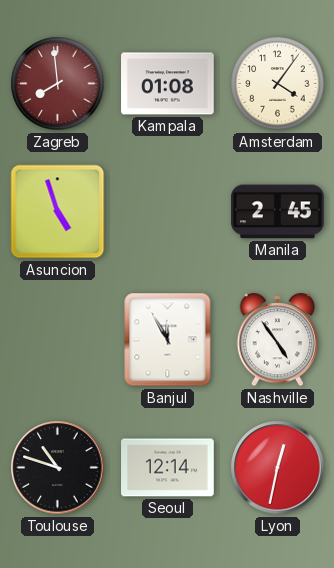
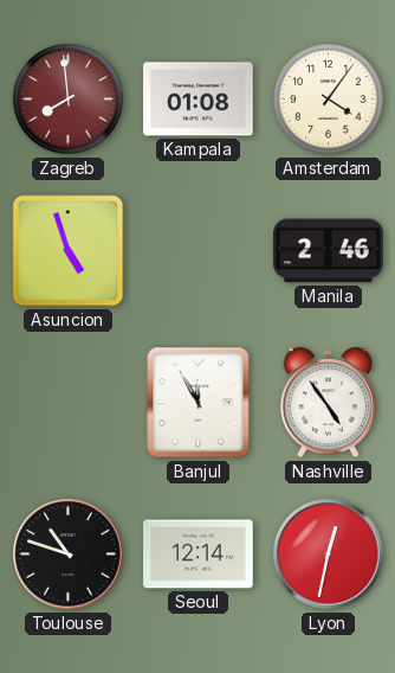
Manila: 2:45 -> 2:46
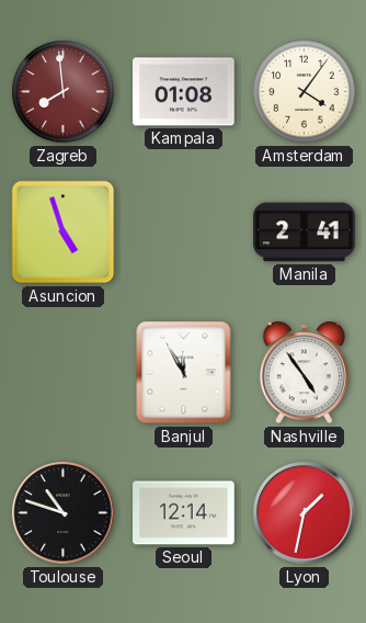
Manila: 2:46 -> 2:41
Lyon: 12:32 -> 1:32
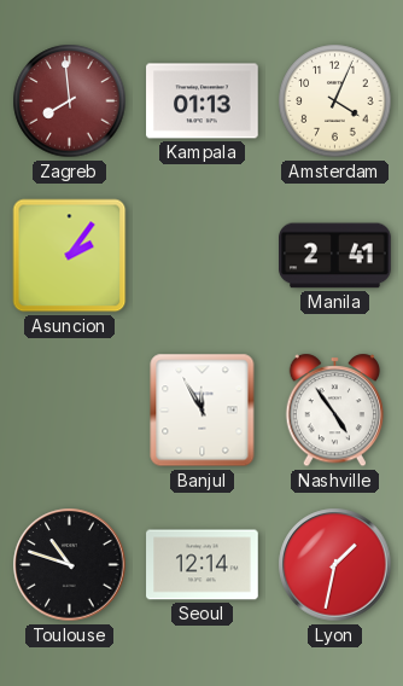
Kampala: 01:08 -> 01:13
Amsterdam: 4:06 -> 4:04
Asuncion: 4:57 -> 2:06
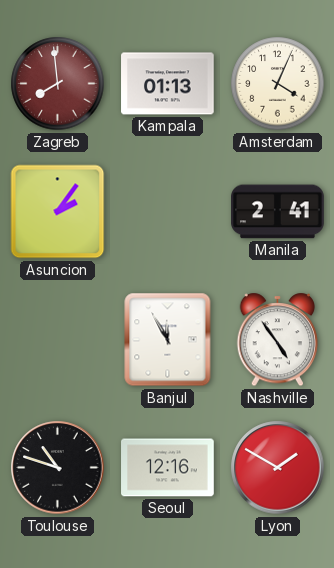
Seoul: 12:14 -> 12:16
Lyon: 1:32 -> 1:50
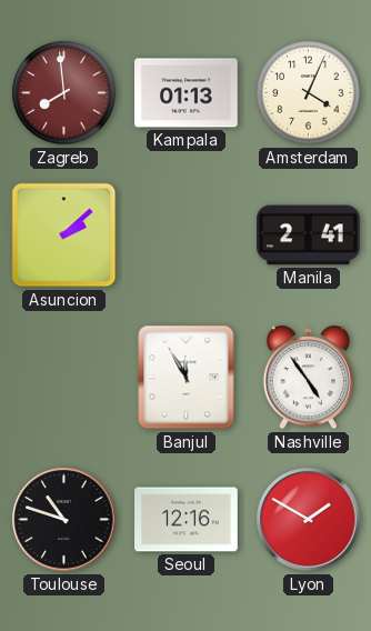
Asuncion: 2:06 -> 2:08
